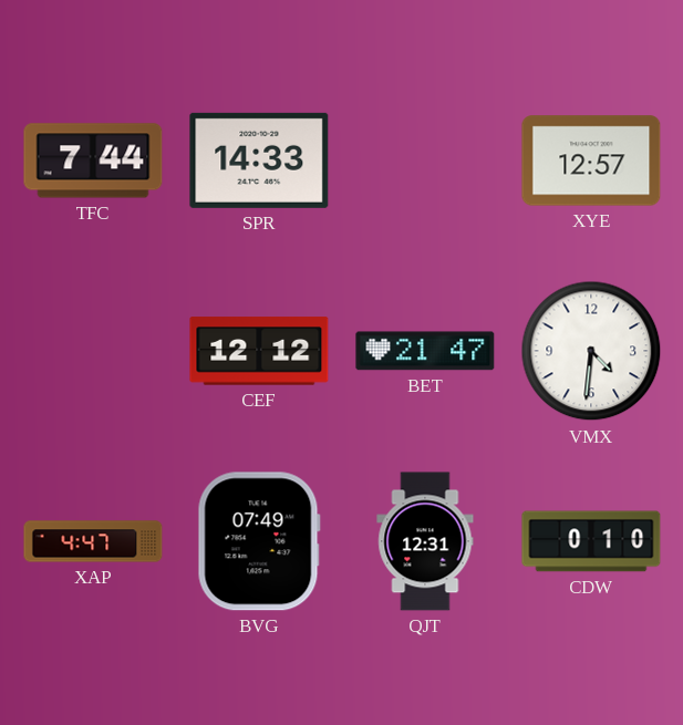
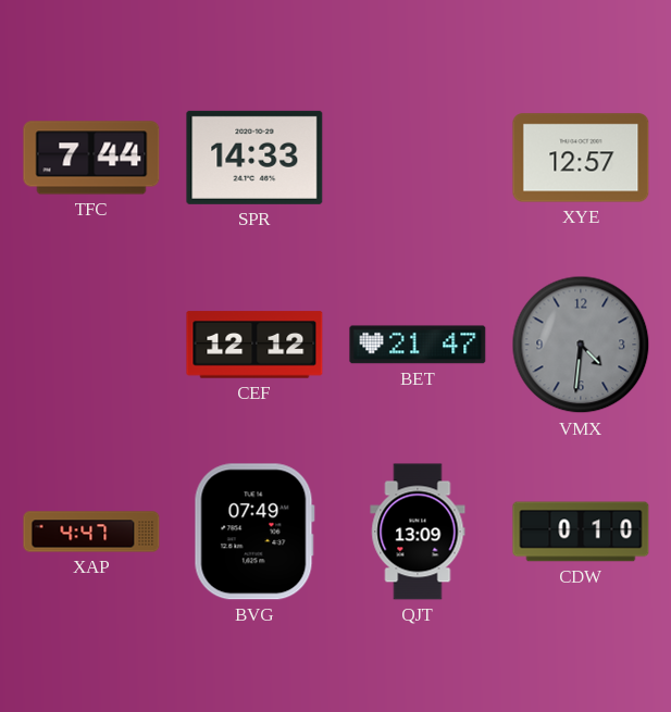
VMX dial: white -> grey
QJT: 12:31 -> 13:09
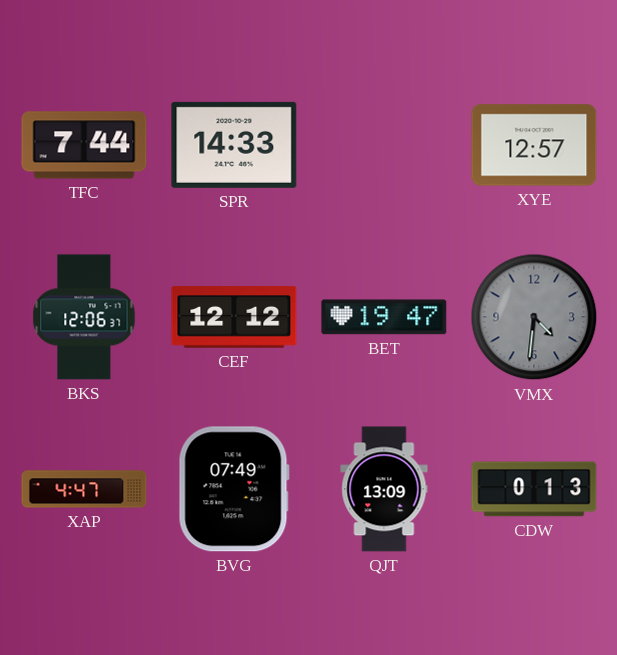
BKS: none -> 12:06
BET: 21:47 -> 19:47
CDW: 0:10 -> 0:13
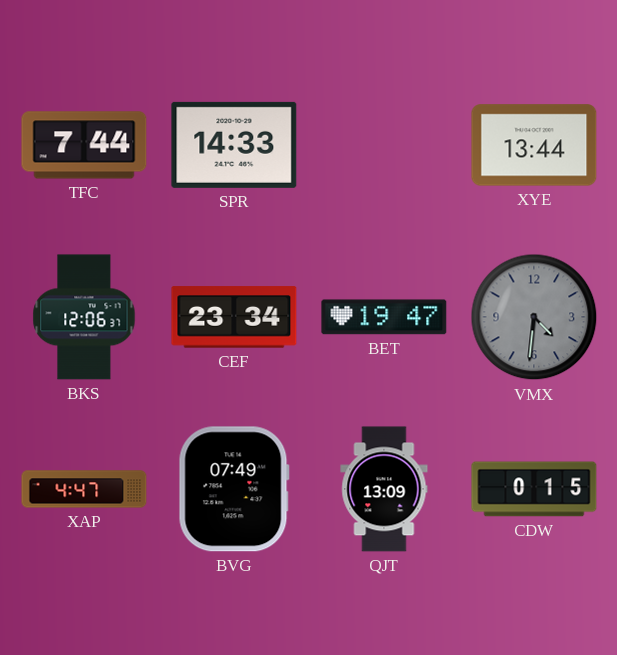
XYE: 12:57 -> 13:44
CEF: 12:12 -> 23:34
CDW: 0:13 -> 0:15
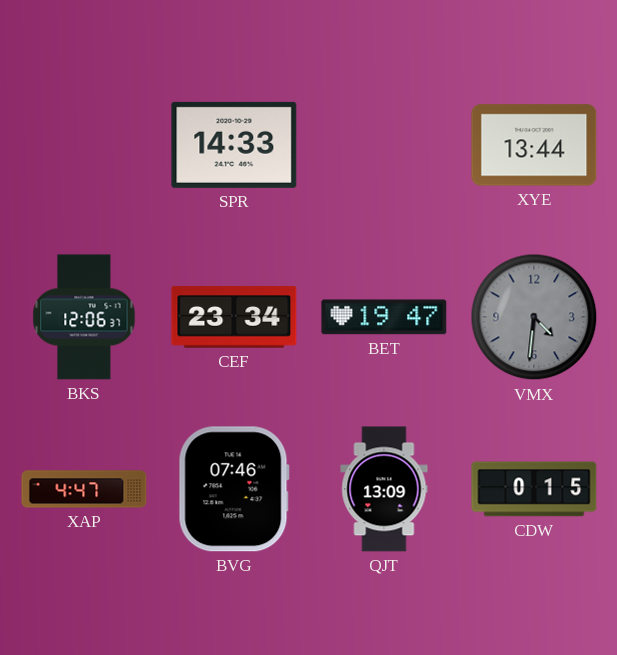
TFC: 7:44 -> none
BVG: 07:49 -> 07:46
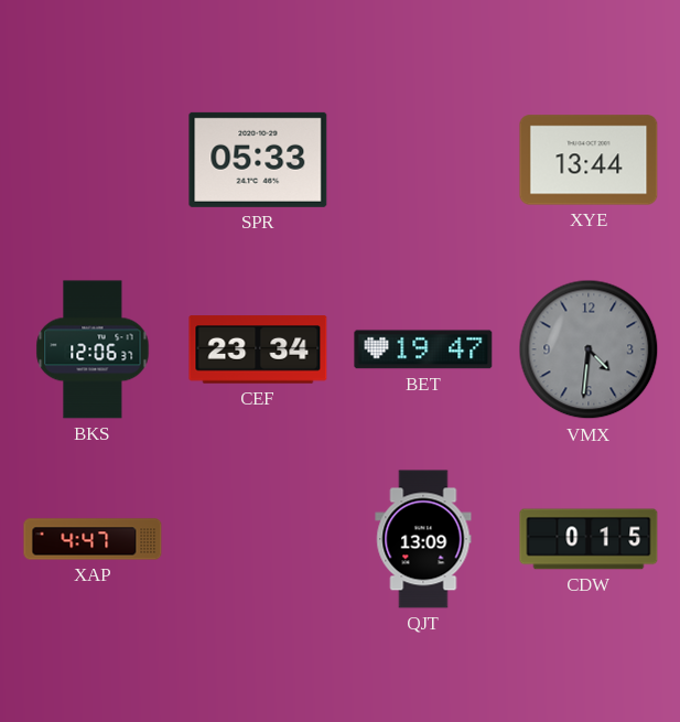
SPR: 14:33 -> 05:33
BVG: 07:46 -> none
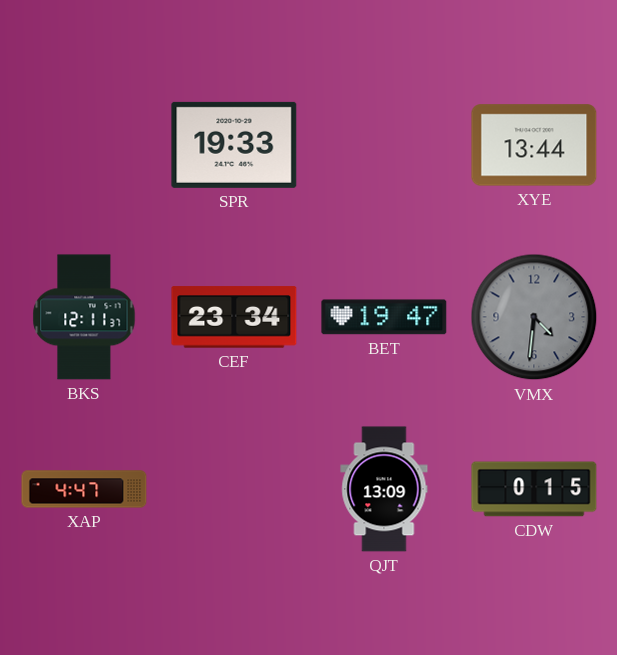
SPR: 05:33 -> 19:33
BKS: 12:06 -> 12:11
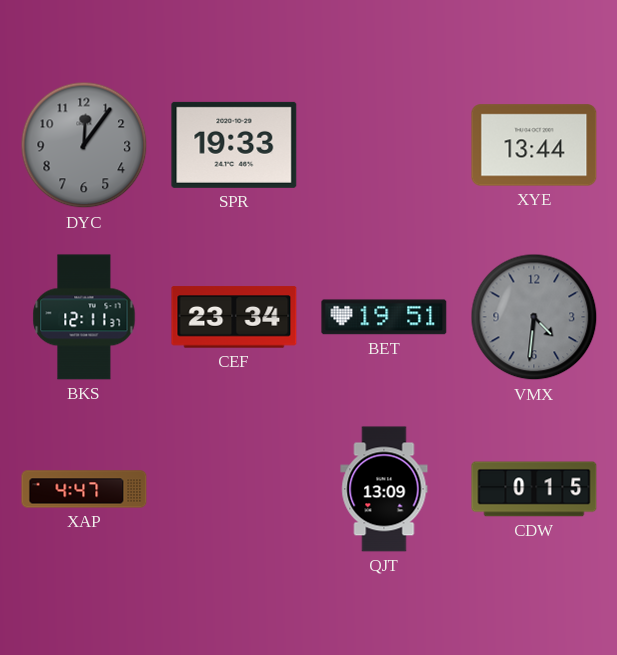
DYC: none -> 12:06
BET: 19:47 -> 19:51
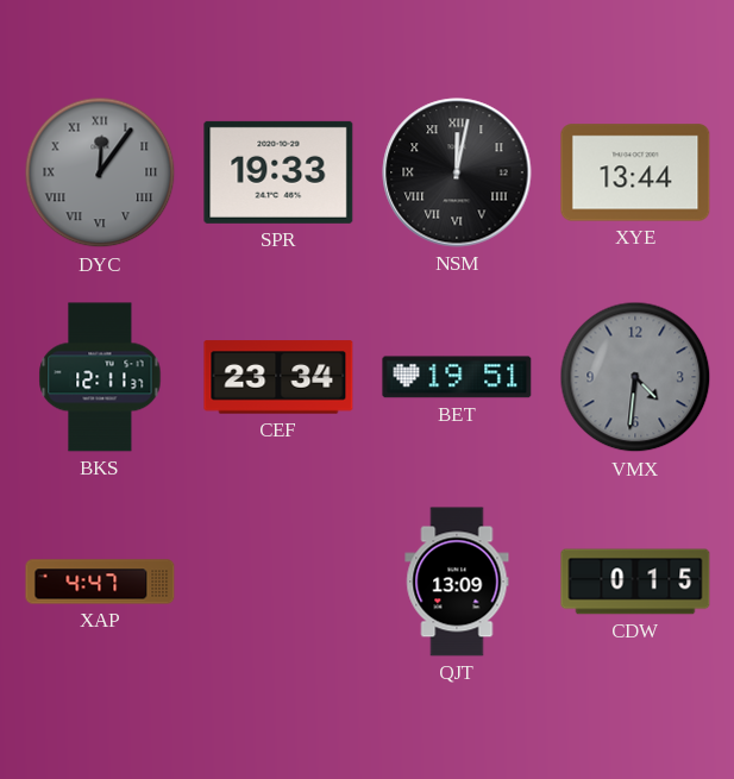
DYC numerals: Arabic -> Roman
NSM: none -> 12:02
